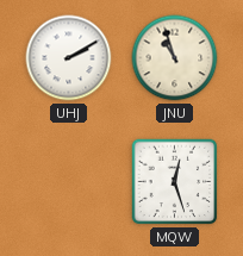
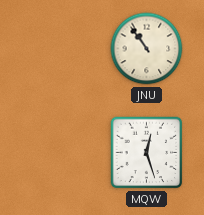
UHJ: 2:10 -> none
JNU: 10:57 -> 10:54
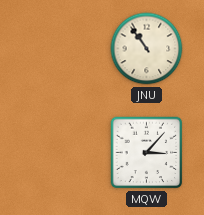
MQW: 12:27 -> 3:07
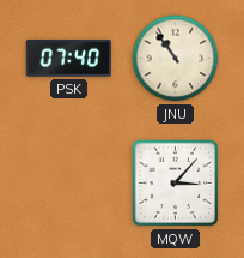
PSK: none -> 07:40
